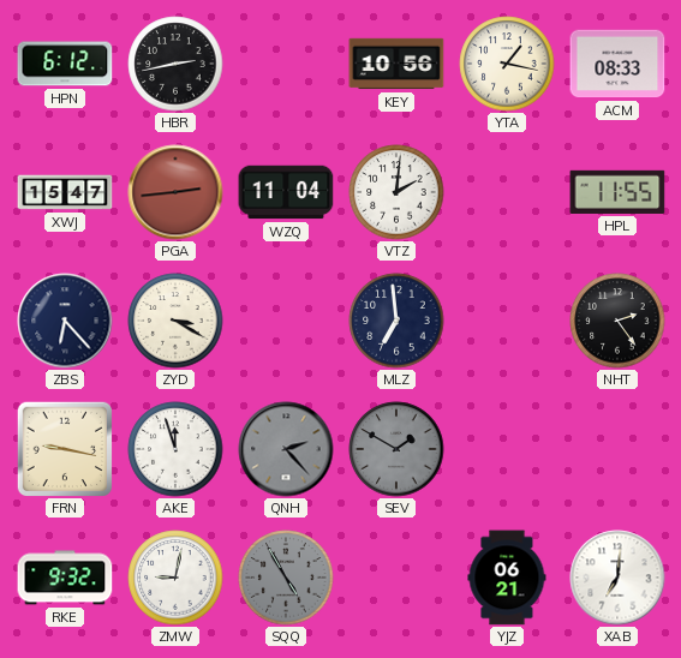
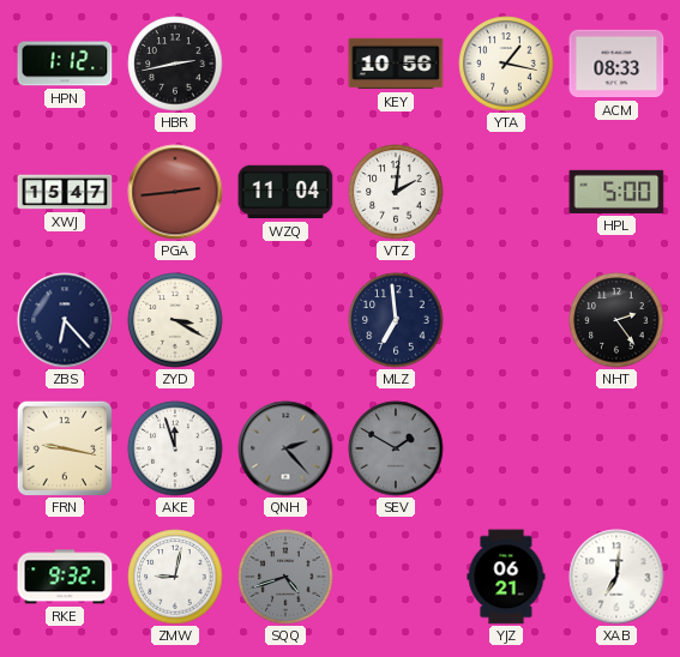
HPN: 6:12 -> 1:12
HPL: 11:55 -> 5:00
SQQ: 4:55 -> 4:42
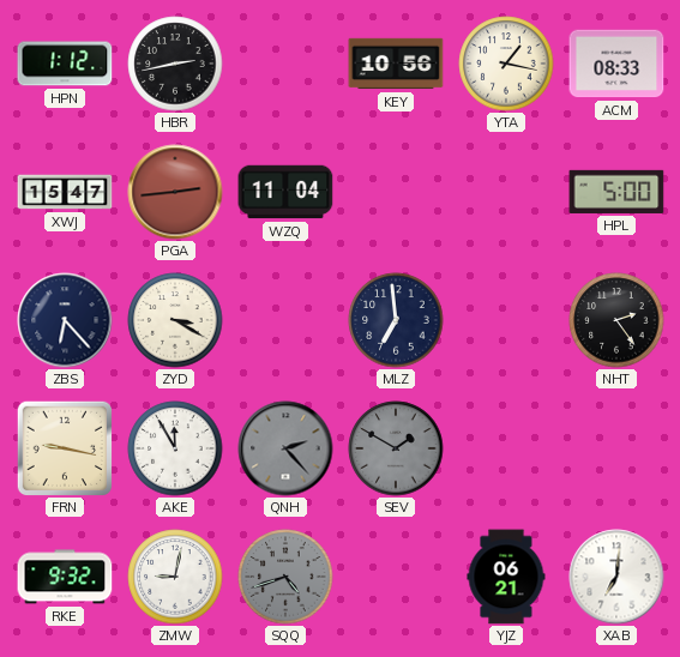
VTZ: 2:01 -> none
AKE: 11:57 -> 11:55
